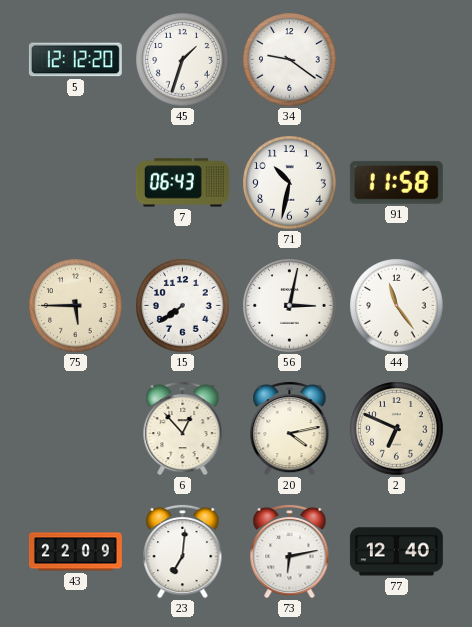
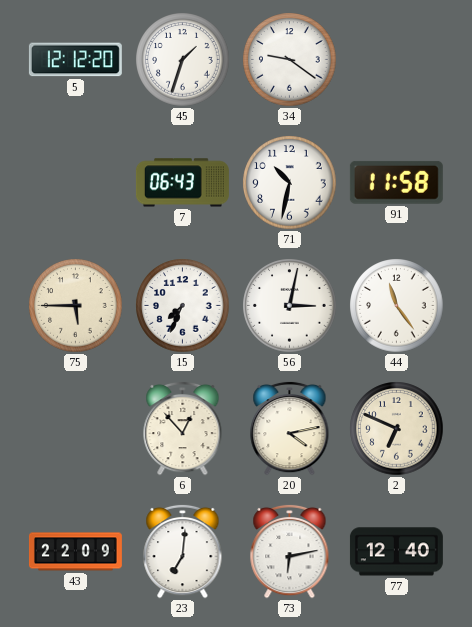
15: 7:39 -> 7:34
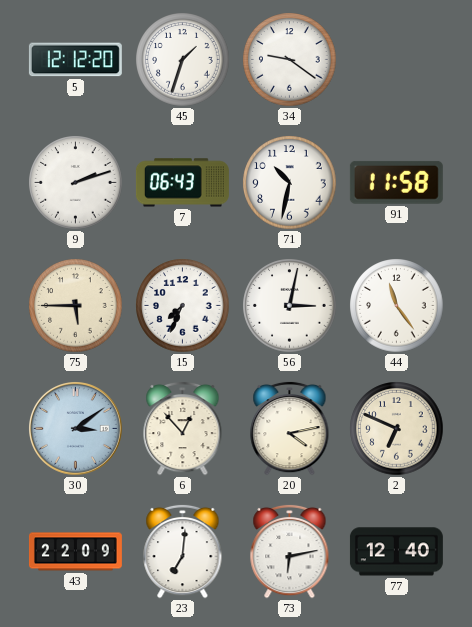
9: none -> 2:12
30: none -> 3:09
